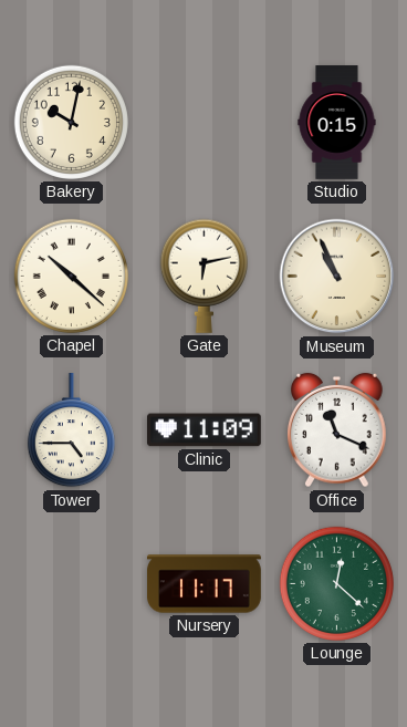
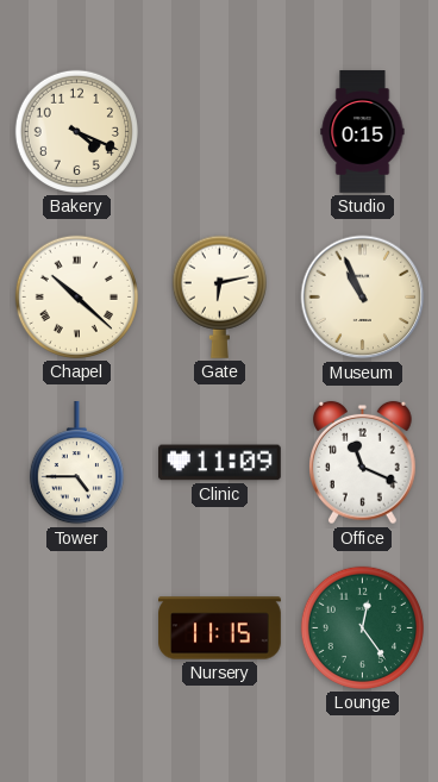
Bakery: 10:02 -> 4:19
Nursery: 11:17 -> 11:15
Lounge: 12:22 -> 12:24
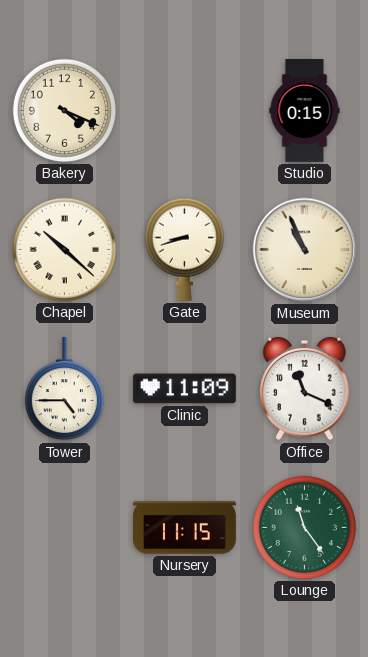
Gate: 6:13 -> 8:42
Lounge: 12:24 -> 11:24
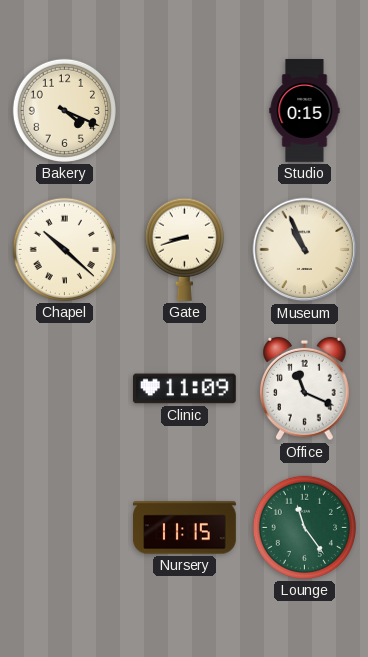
Tower: 4:45 -> none
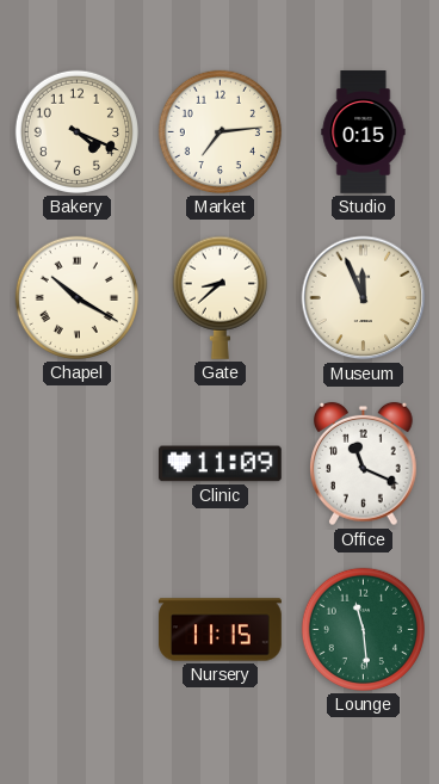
Market: none -> 7:14
Chapel: 10:22 -> 10:20
Gate: 8:42 -> 8:38
Museum: 10:56 -> 11:56
Lounge: 11:24 -> 11:29
